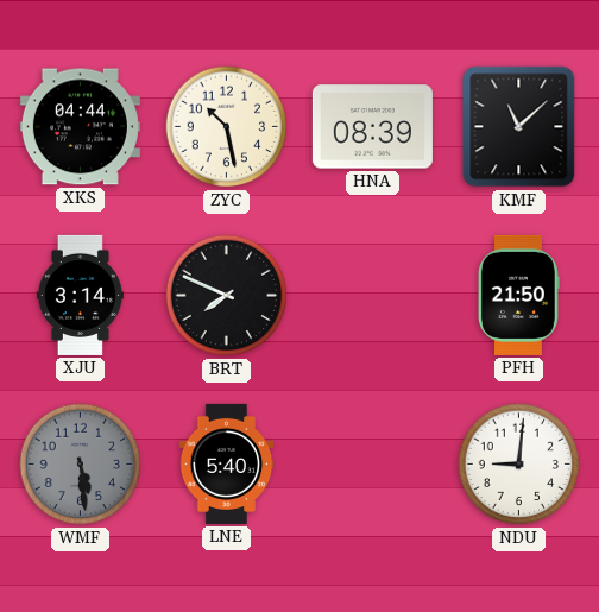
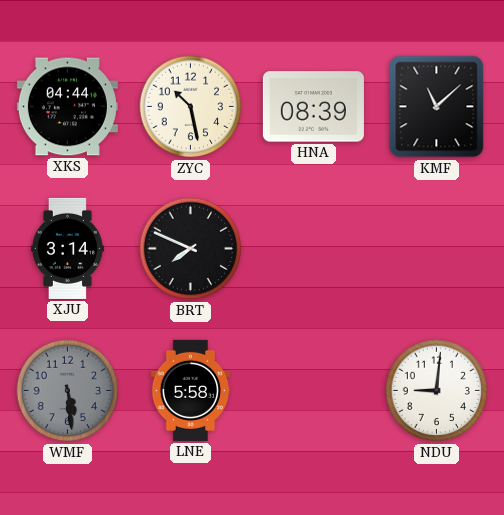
PFH: 21:50 -> none
LNE: 5:40 -> 5:58
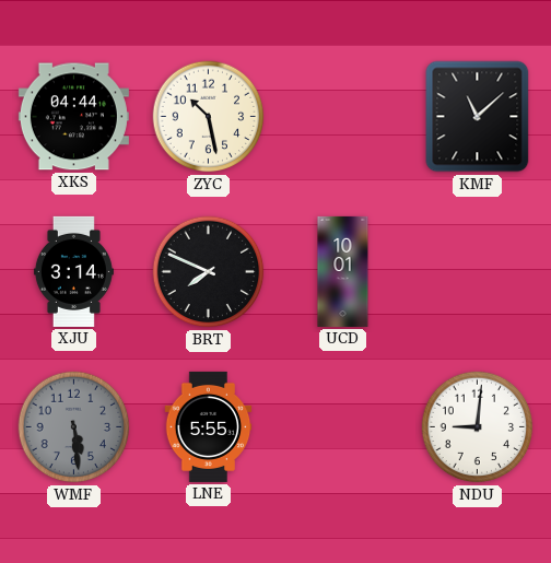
HNA: 08:39 -> none
UCD: none -> 10:01
LNE: 5:58 -> 5:55
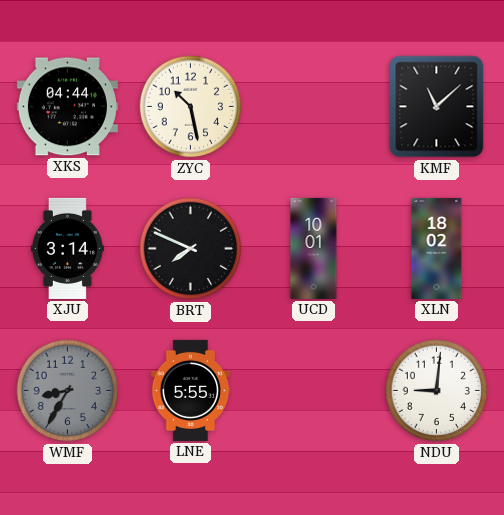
XLN: none -> 18:02
WMF: 5:29 -> 8:35
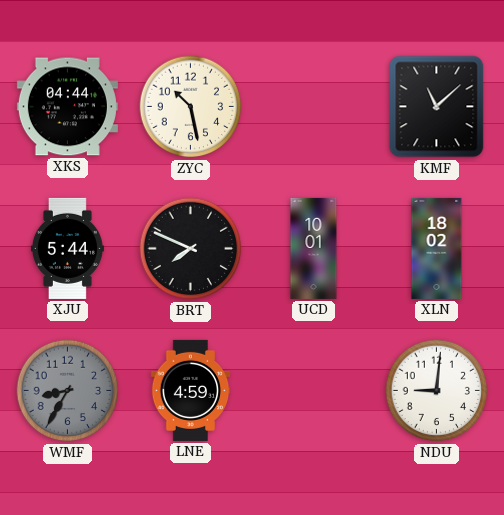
XJU: 3:14 -> 5:44
LNE: 5:55 -> 4:59
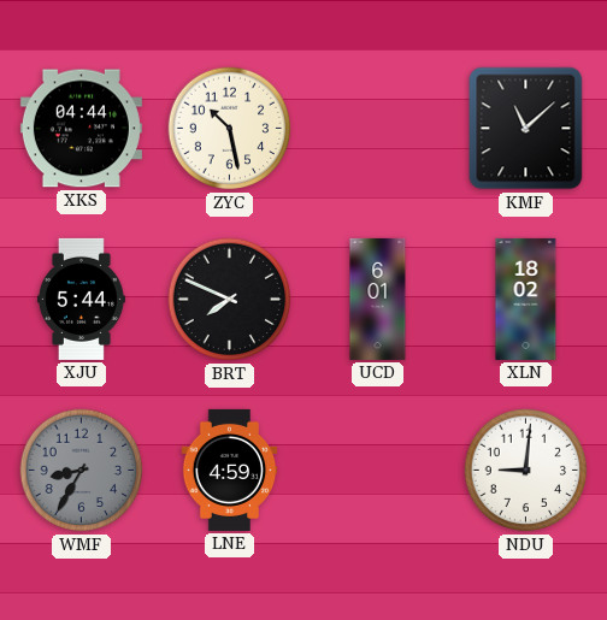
UCD: 10:01 -> 6:01
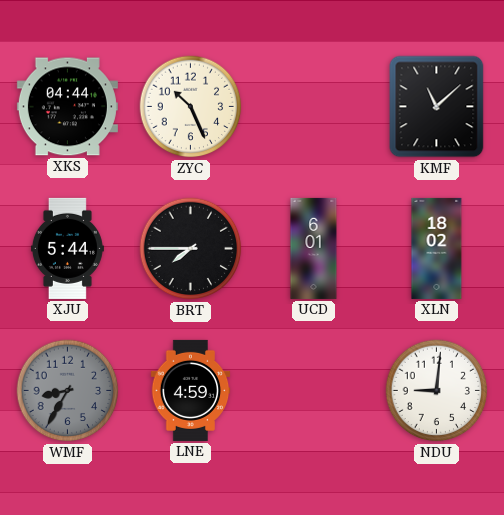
ZYC: 10:28 -> 10:26
BRT: 7:49 -> 7:45
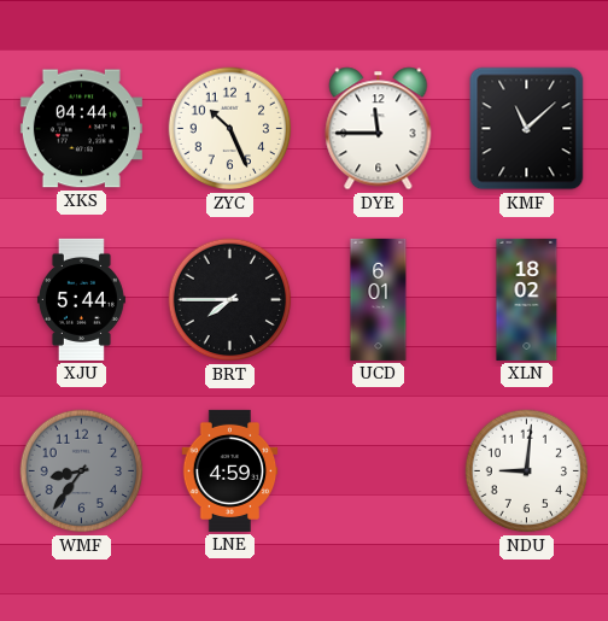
DYE: none -> 11:45
WMF: 8:35 -> 8:36
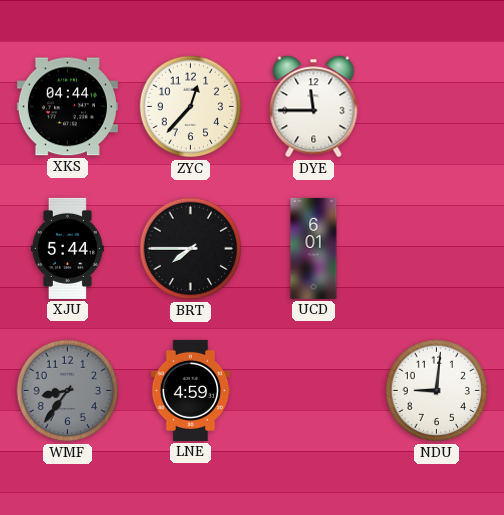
ZYC: 10:26 -> 12:37
KMF: 11:08 -> none
XLN: 18:02 -> none
